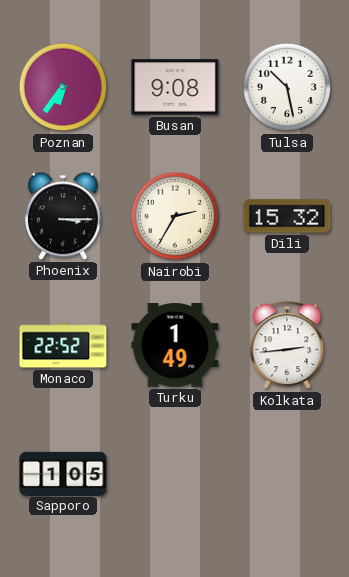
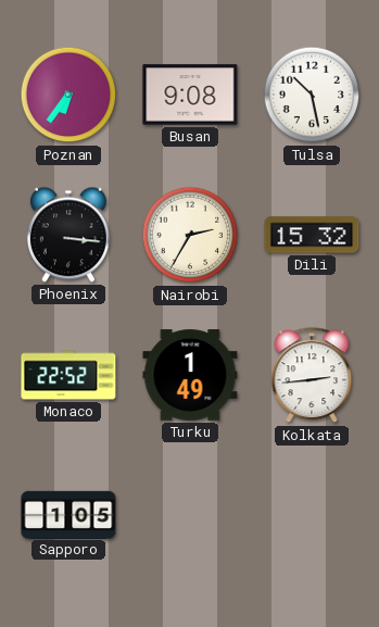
Phoenix: 3:15 -> 3:16
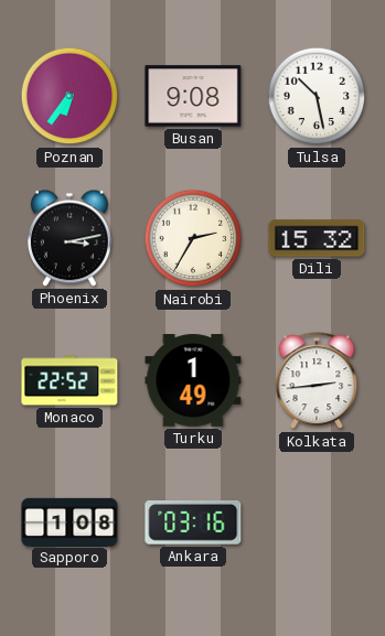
Phoenix: 3:16 -> 3:13
Sapporo: 1:05 -> 1:08
Ankara: none -> 03:16
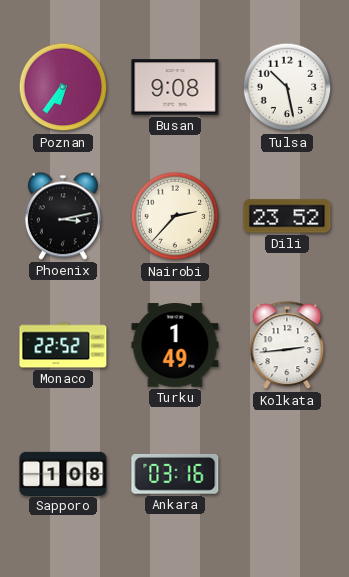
Nairobi: 2:35 -> 2:37
Dili: 15:32 -> 23:52
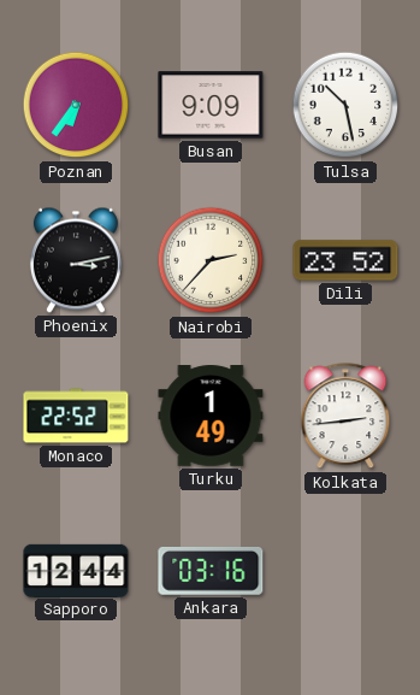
Busan: 9:08 -> 9:09
Sapporo: 1:08 -> 12:44
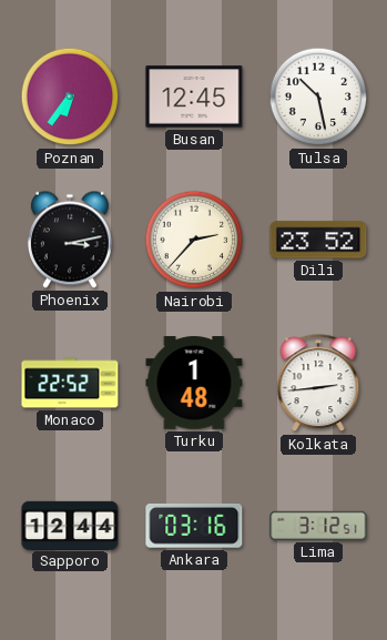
Busan: 9:09 -> 12:45
Turku: 1:49 -> 1:48
Lima: none -> 3:12
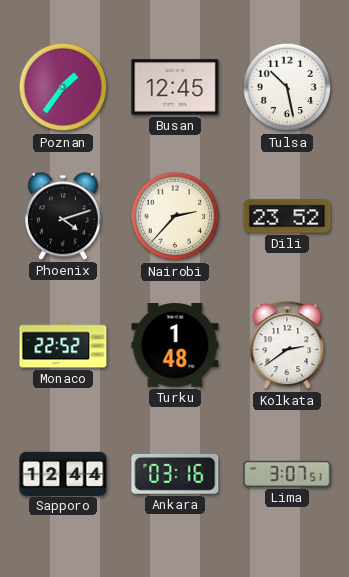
Poznan: 6:36 -> 1:36
Phoenix: 3:13 -> 4:12
Kolkata: 2:44 -> 2:39
Lima: 3:12 -> 3:07
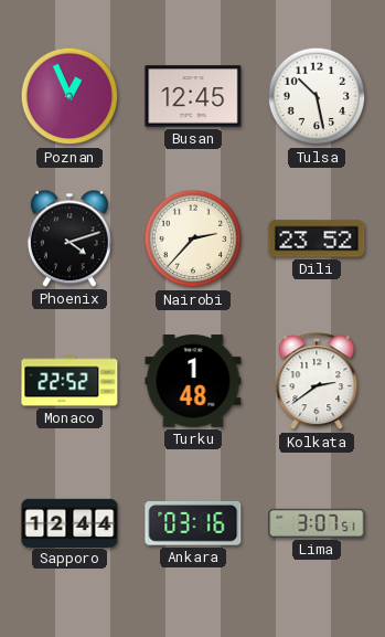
Poznan: 1:36 -> 12:56
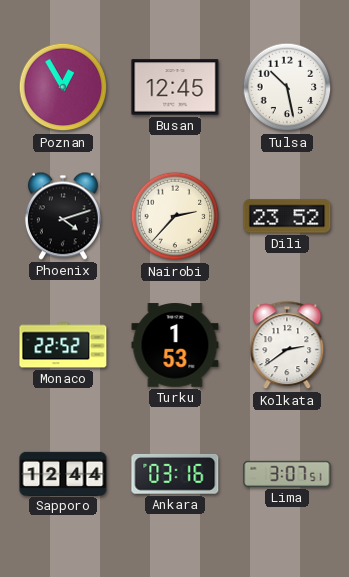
Poznan: 12:56 -> 12:55
Turku: 1:48 -> 1:53
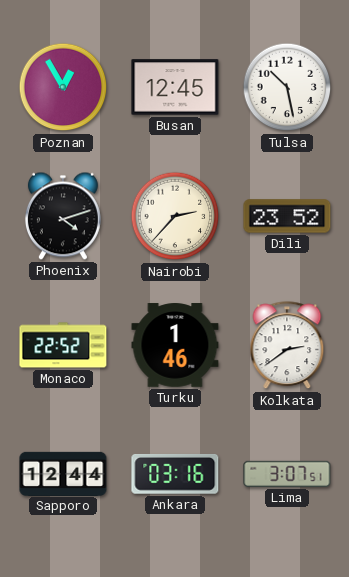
Turku: 1:53 -> 1:46
